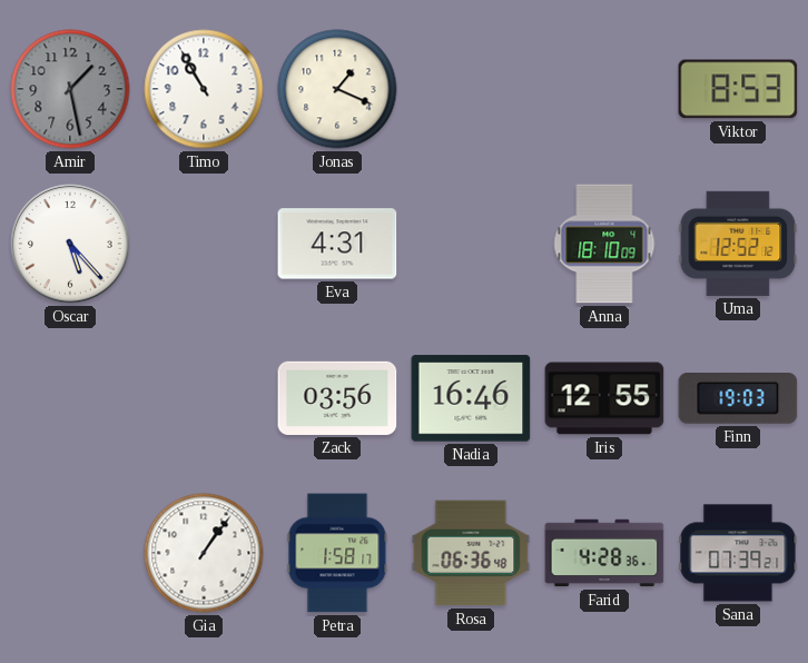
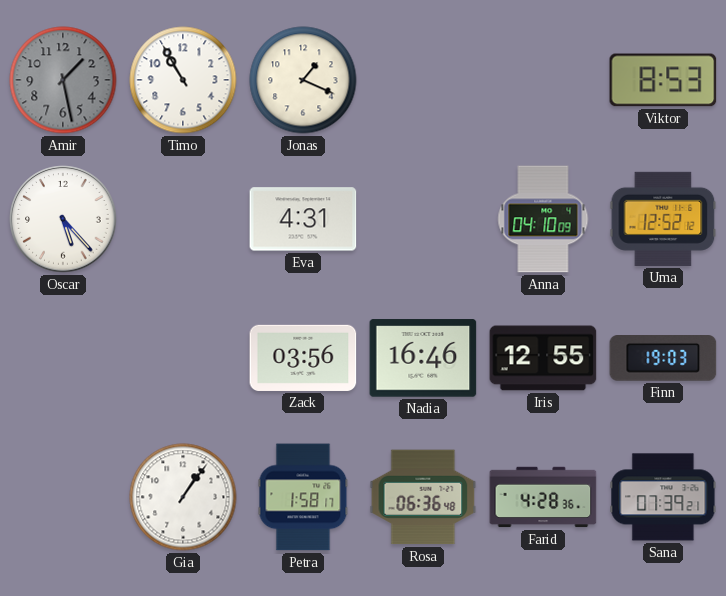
Anna: 18:10 -> 04:10
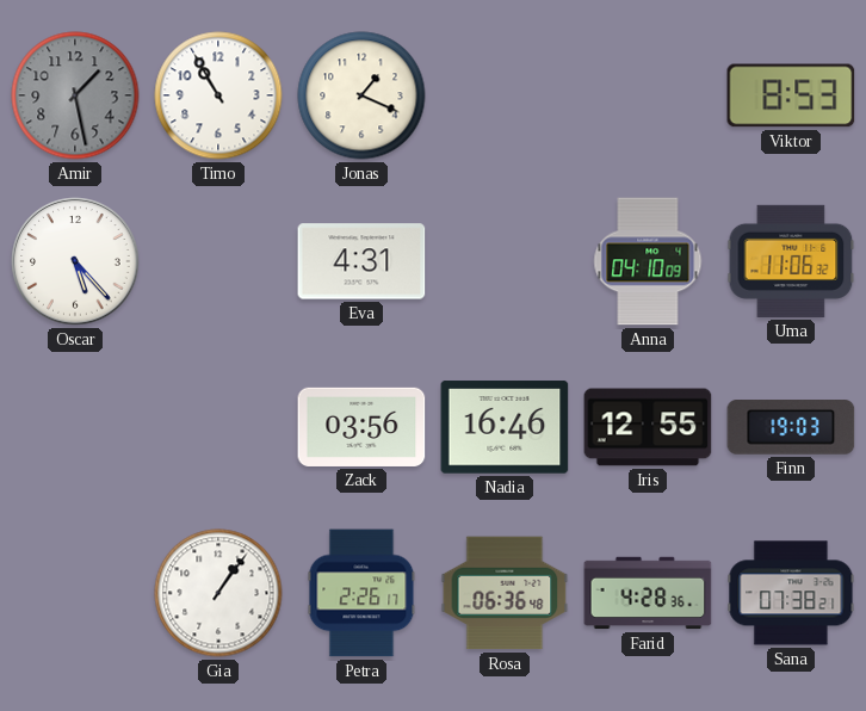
Uma: 12:52 -> 11:06
Petra: 1:58 -> 2:26
Sana: 07:39 -> 07:38
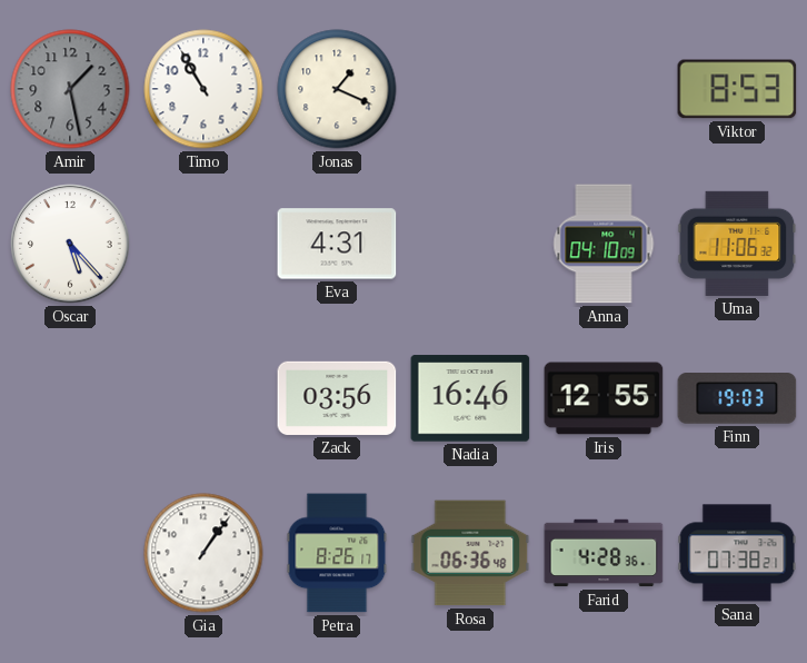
Petra: 2:26 -> 8:26
